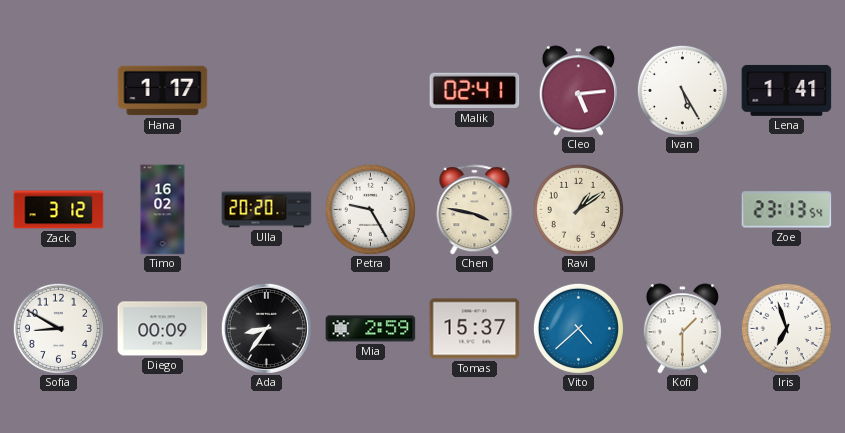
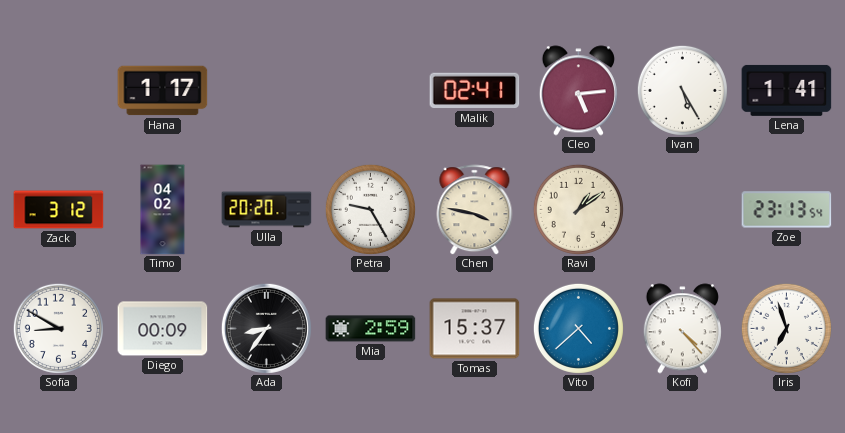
Timo: 16:02 -> 04:02
Kofi: 1:30 -> 4:23
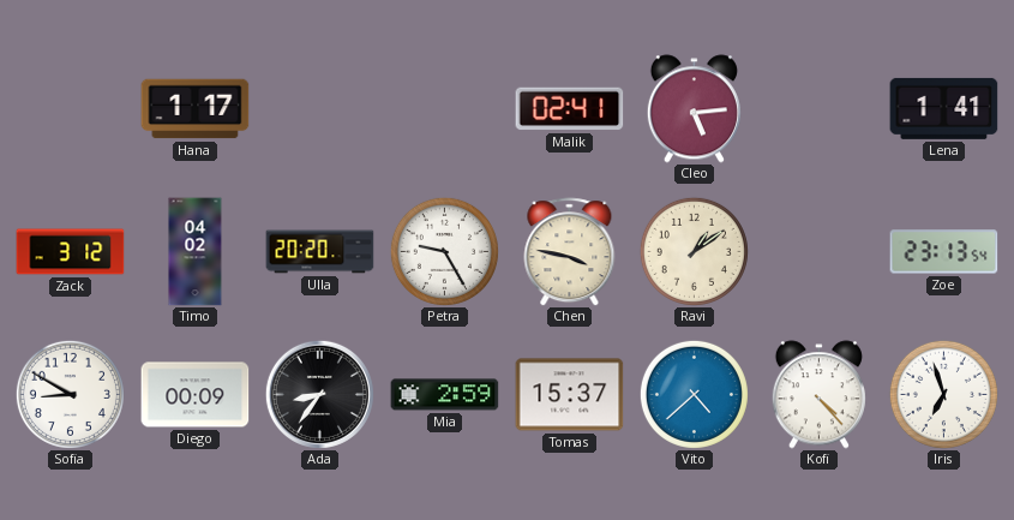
Ivan: 5:25 -> none
